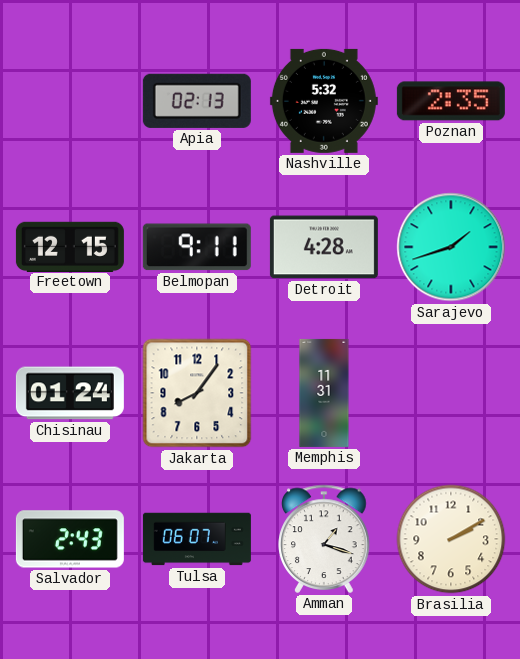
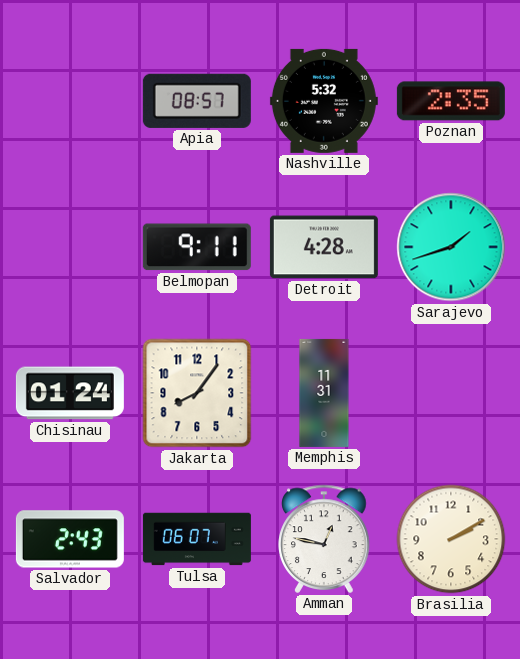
Apia: 02:13 -> 08:57
Freetown: 12:15 -> none
Amman: 1:18 -> 12:47
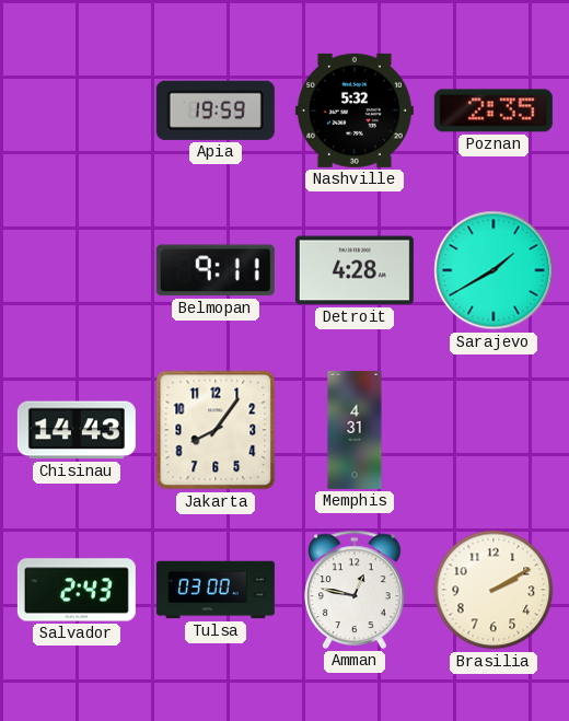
Apia: 08:57 -> 19:59
Sarajevo: 1:42 -> 1:40
Chisinau: 01:24 -> 14:43
Memphis: 11:31 -> 4:31
Tulsa: 06:07 -> 03:00
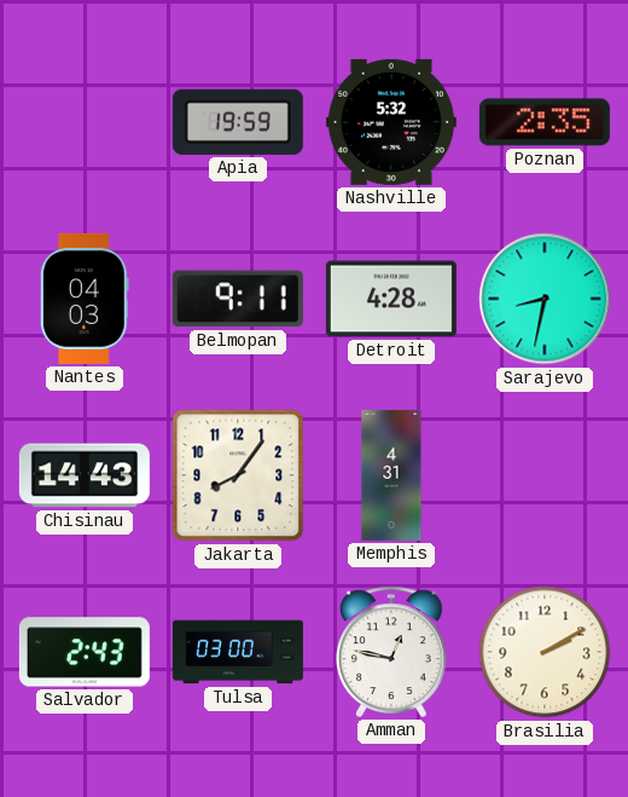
Nantes: none -> 04:03
Sarajevo: 1:40 -> 8:32
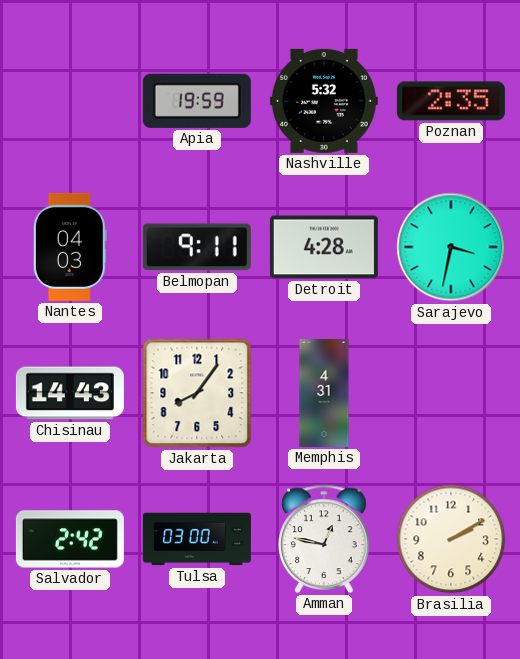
Sarajevo: 8:32 -> 3:32
Salvador: 2:43 -> 2:42
